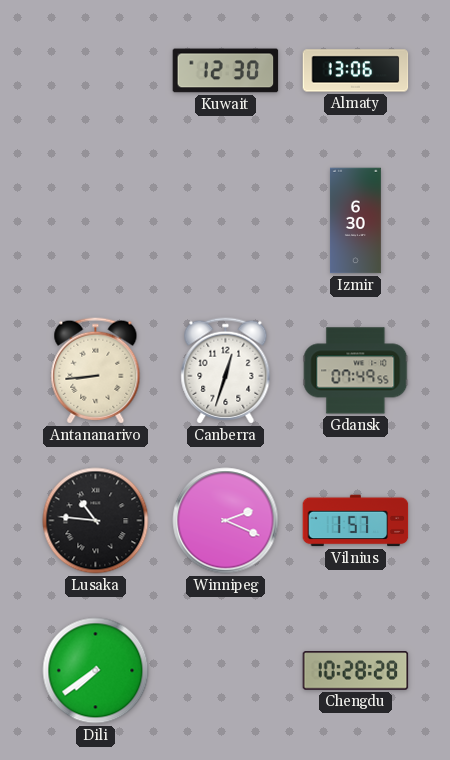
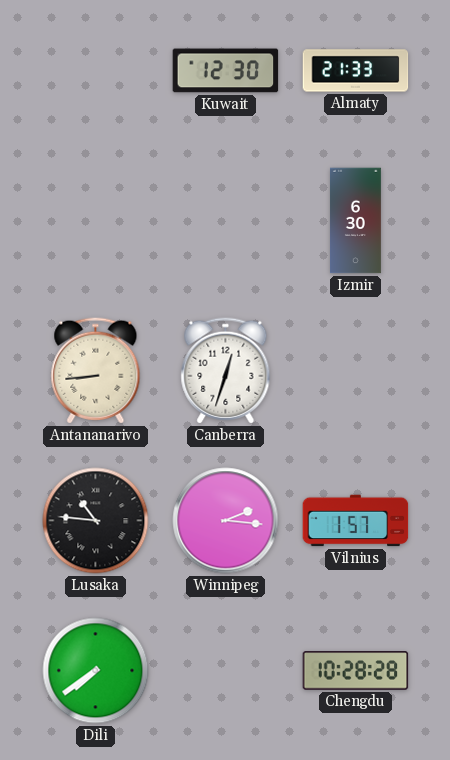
Almaty: 13:06 -> 21:33
Gdansk: 07:49 -> none
Winnipeg: 2:19 -> 2:16
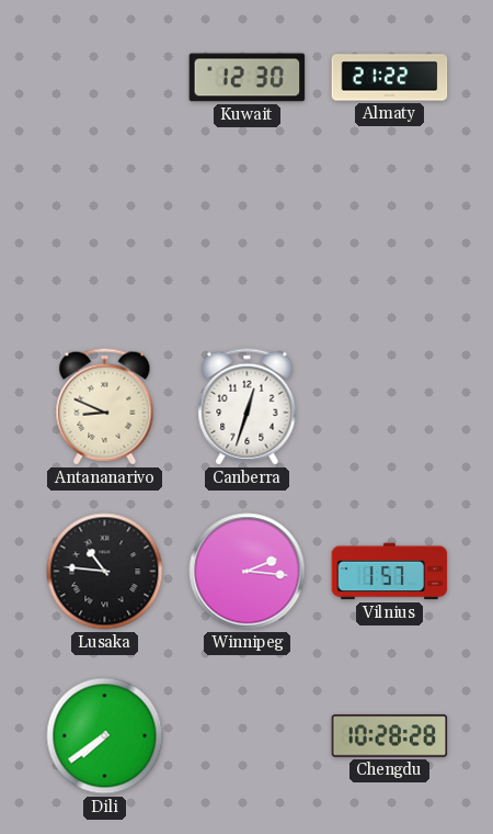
Almaty: 21:33 -> 21:22
Izmir: 6:30 -> none
Antananarivo: 8:44 -> 8:49
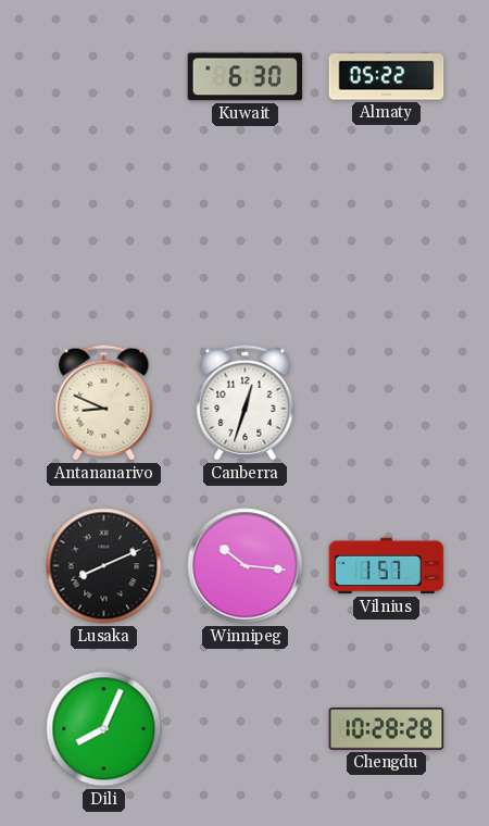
Kuwait: 12:30 -> 6:30
Almaty: 21:22 -> 05:22
Lusaka: 10:46 -> 8:11
Winnipeg: 2:16 -> 10:16
Dili: 7:39 -> 8:04
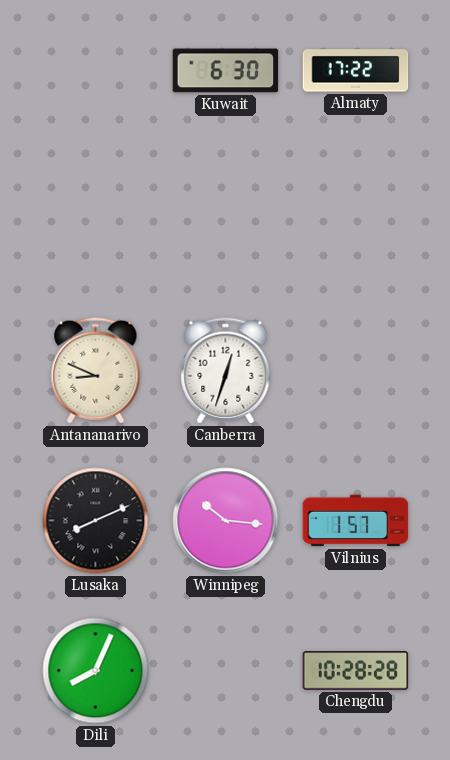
Almaty: 05:22 -> 17:22
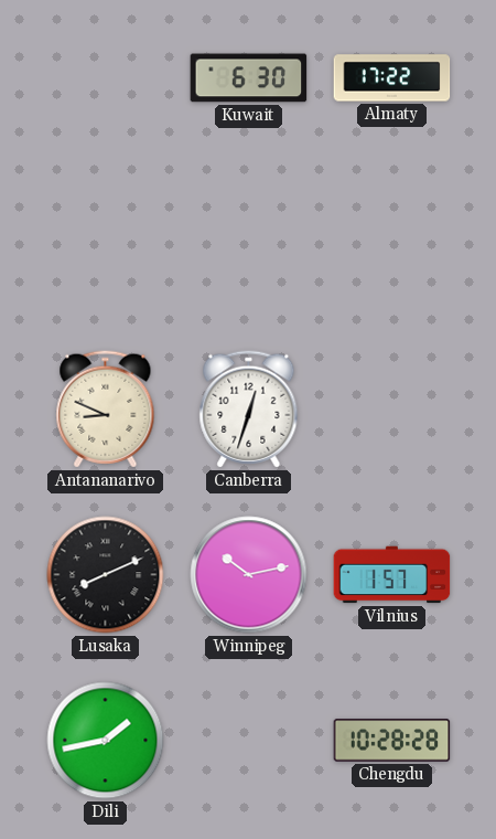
Winnipeg: 10:16 -> 10:13
Dili: 8:04 -> 1:43
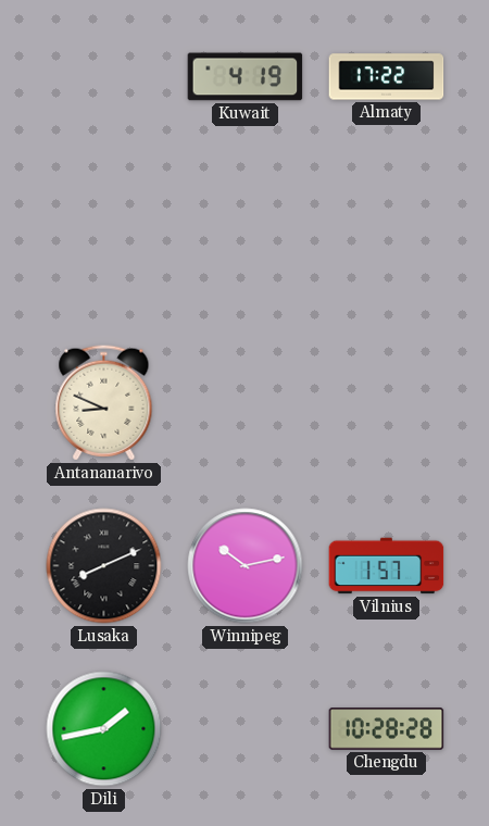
Kuwait: 6:30 -> 4:19
Canberra: 12:33 -> none
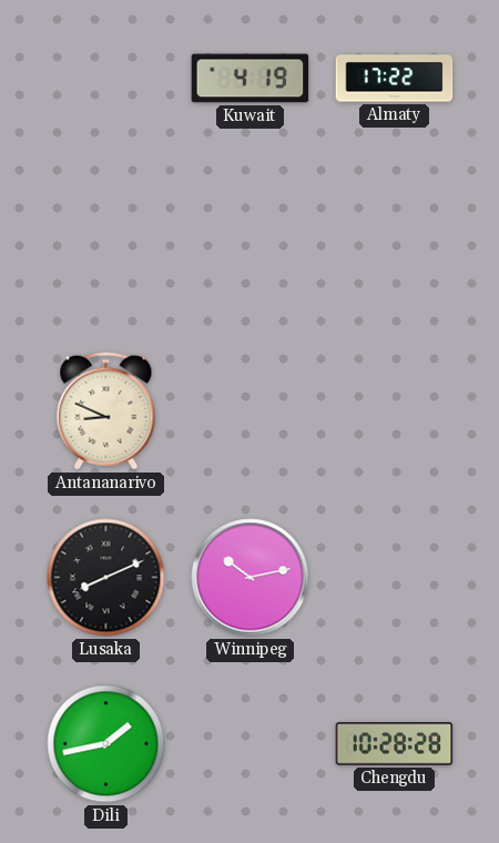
Vilnius: 1:57 -> none
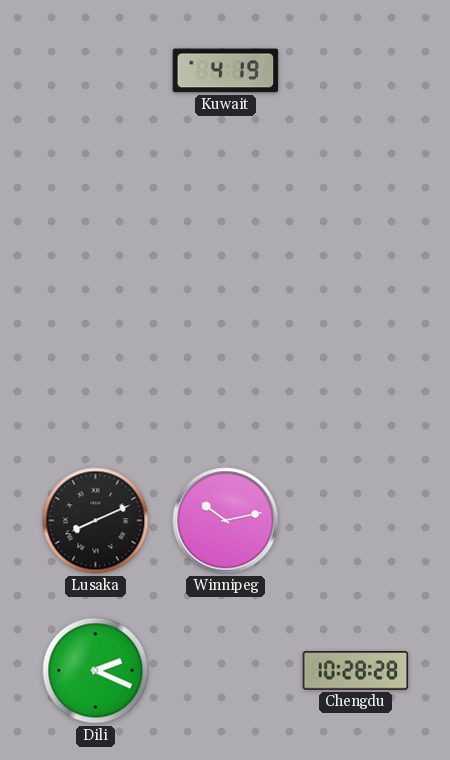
Almaty: 17:22 -> none
Antananarivo: 8:49 -> none
Dili: 1:43 -> 2:19
